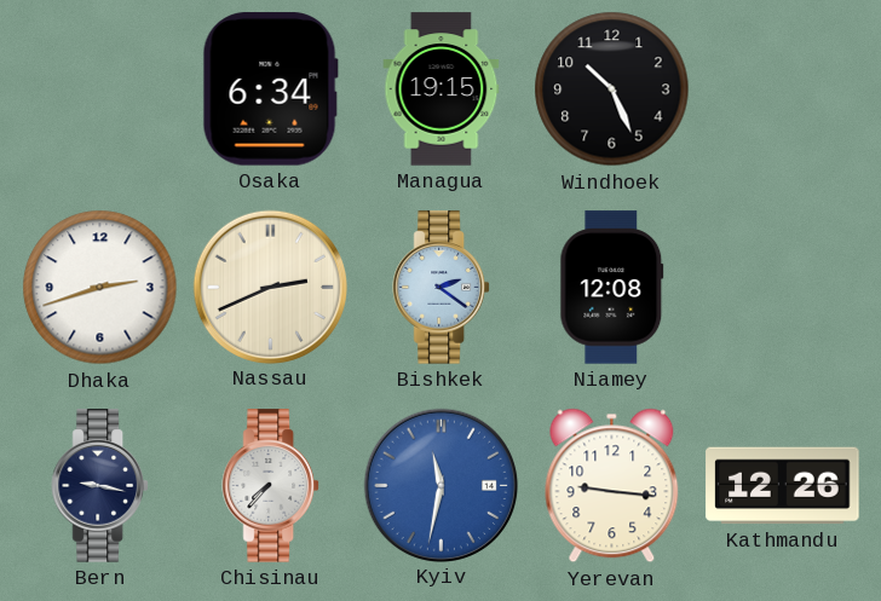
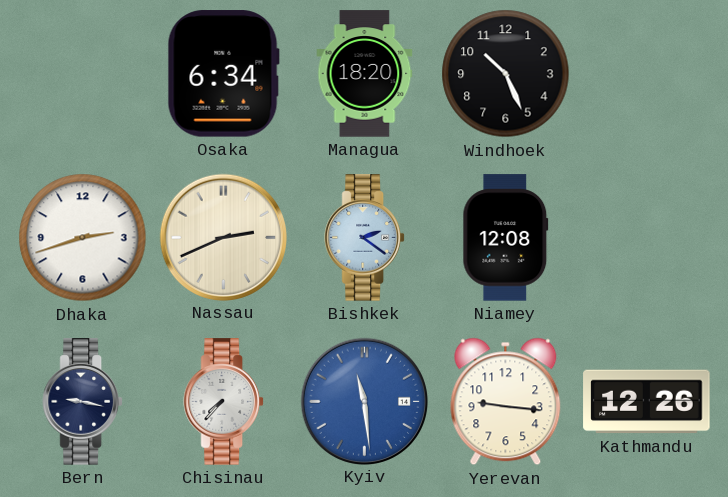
Managua: 19:15 -> 18:20
Kyiv: 11:32 -> 11:29
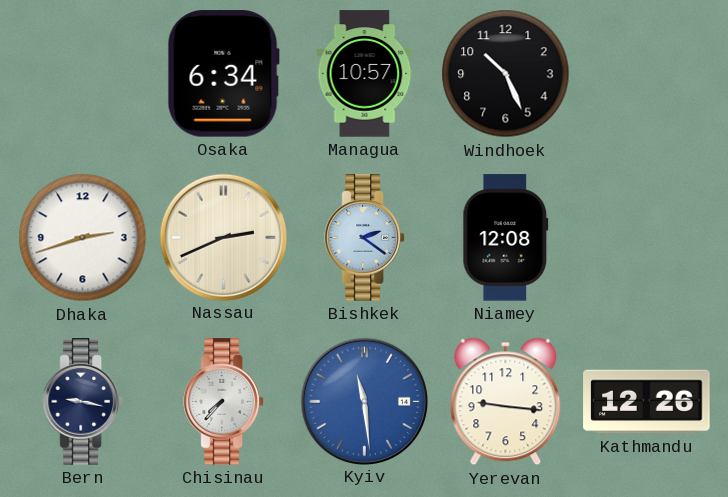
Managua: 18:20 -> 10:57
